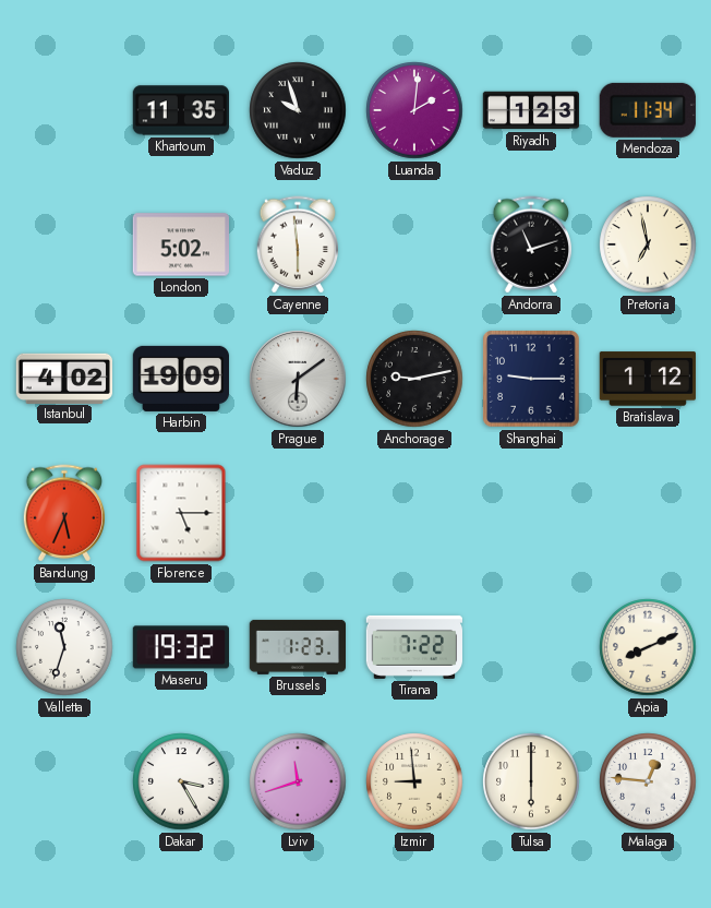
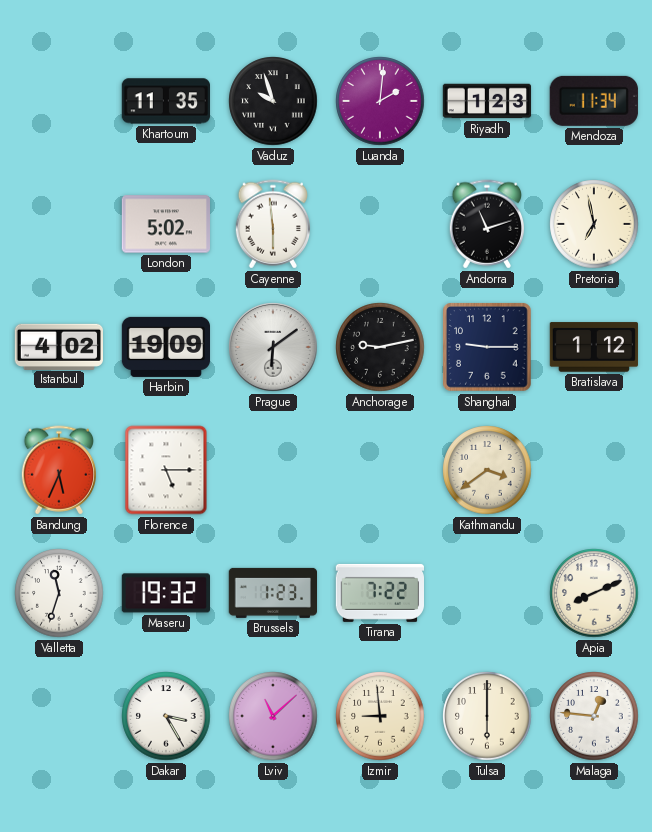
Kathmandu: none -> 3:39
Lviv: 11:42 -> 11:08
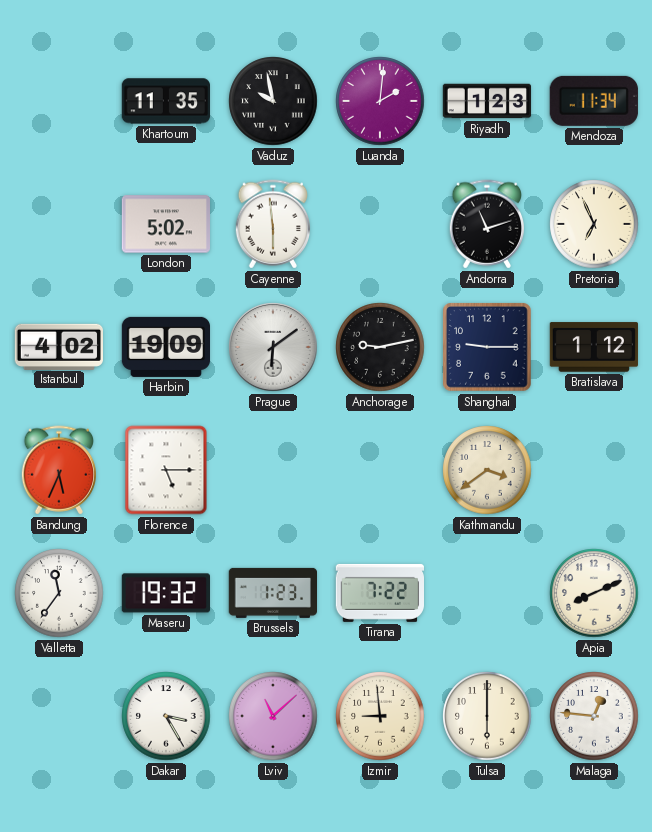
Vaduz: 9:57 -> 9:58
Pretoria: 6:58 -> 6:56
Valletta: 11:33 -> 11:36
